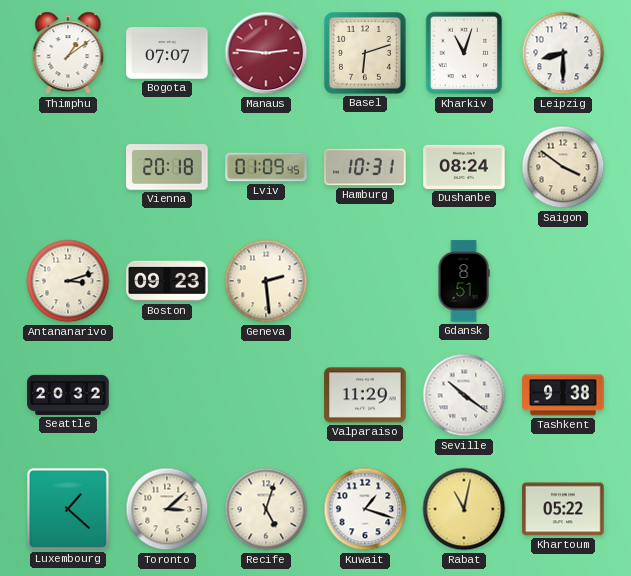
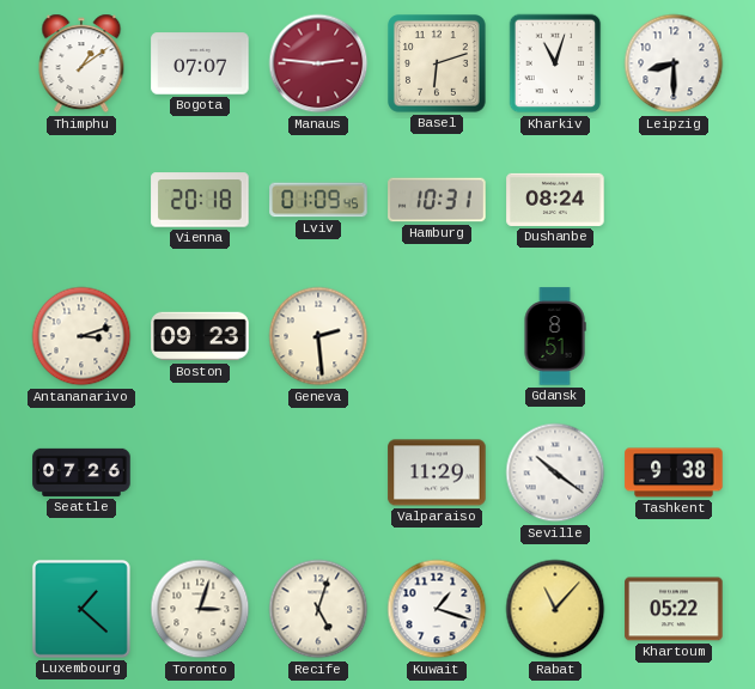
Saigon: 3:51 -> none
Seattle: 20:32 -> 07:26
Toronto: 3:08 -> 3:03
Rabat: 11:02 -> 11:07
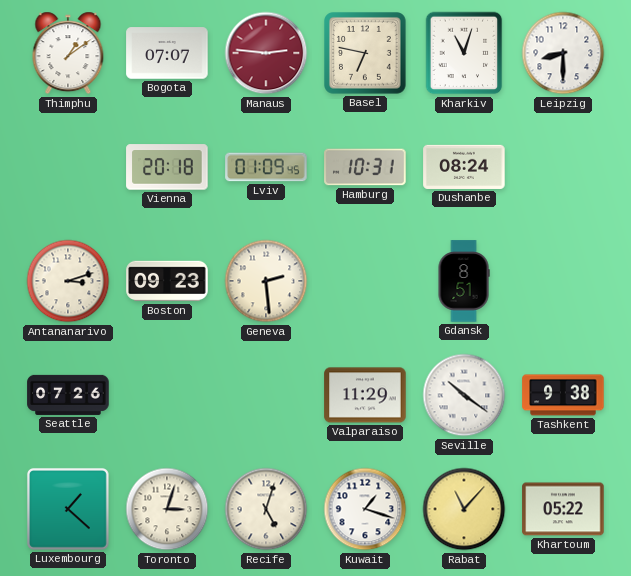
Basel: 6:12 -> 6:47
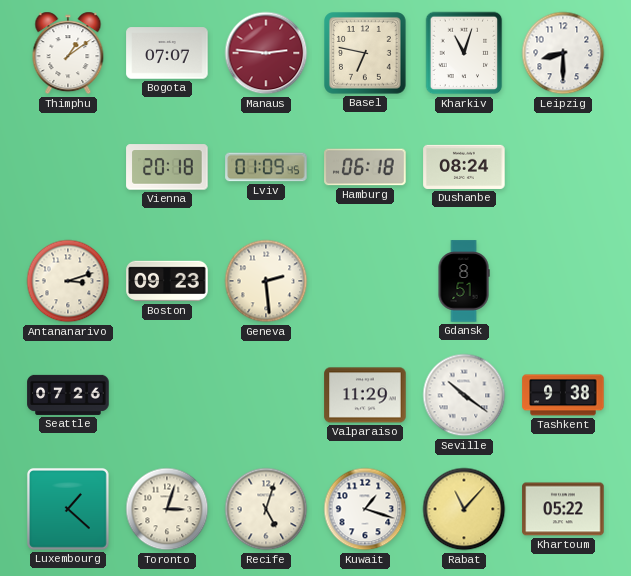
Hamburg: 10:31 -> 06:18
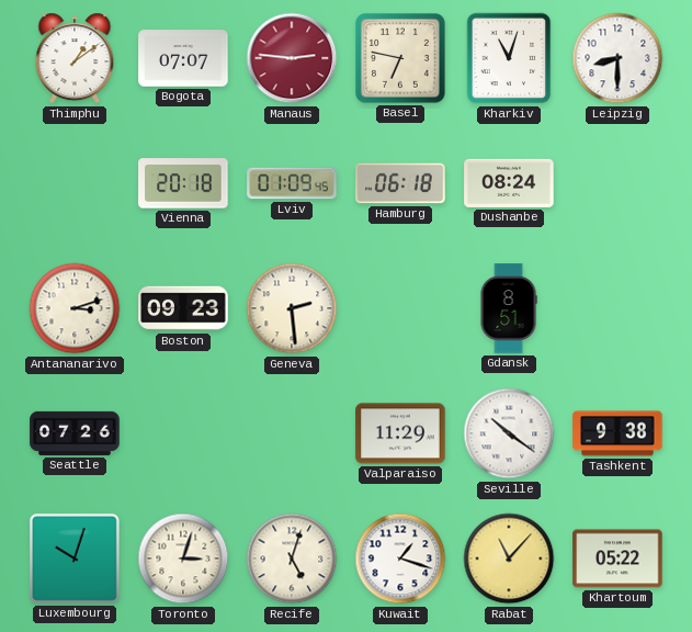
Luxembourg: 1:22 -> 10:03
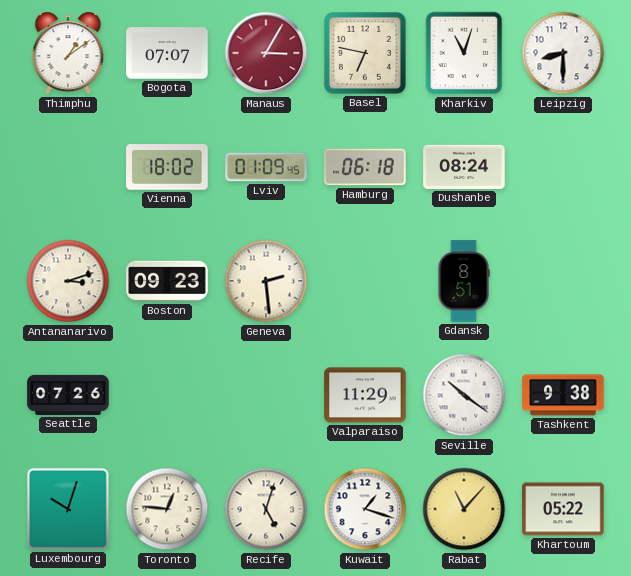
Manaus: 2:46 -> 3:05
Vienna: 20:18 -> 18:02
Toronto: 3:03 -> 12:46
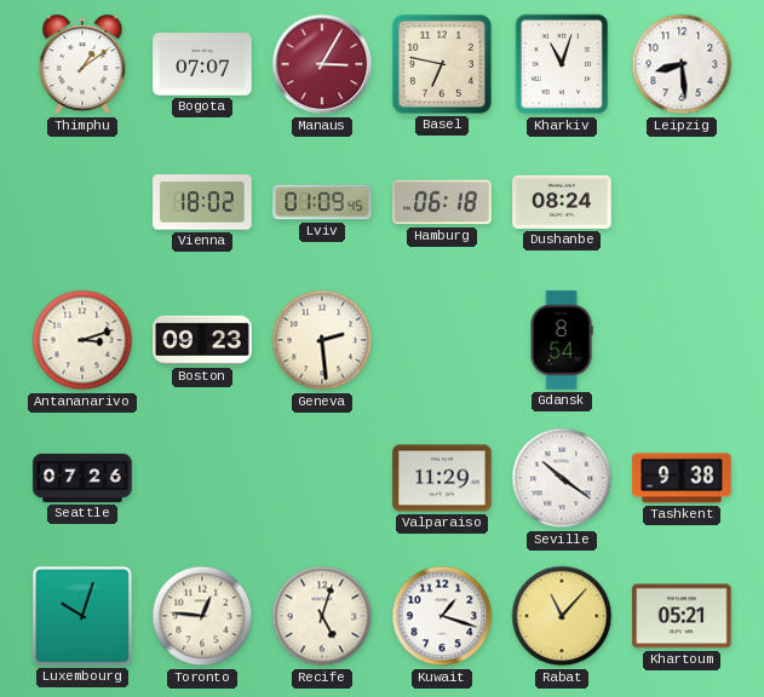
Leipzig: 8:30 -> 8:29
Gdansk: 8:51 -> 8:54
Khartoum: 05:22 -> 05:21
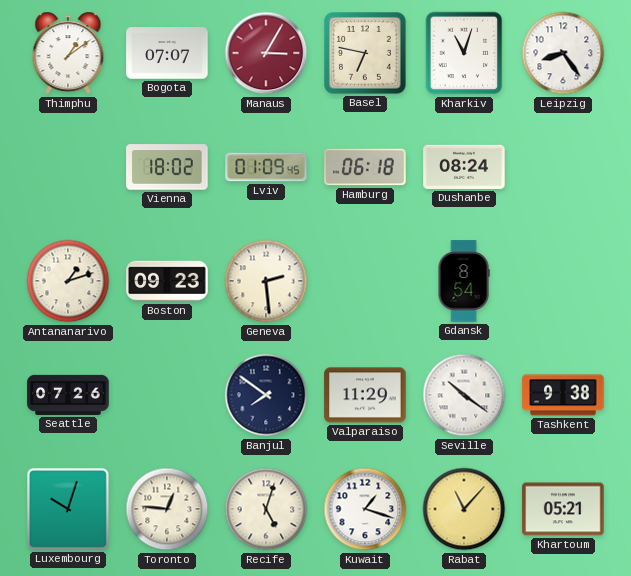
Leipzig: 8:29 -> 8:24
Antananarivo: 3:12 -> 1:12
Banjul: none -> 7:51
